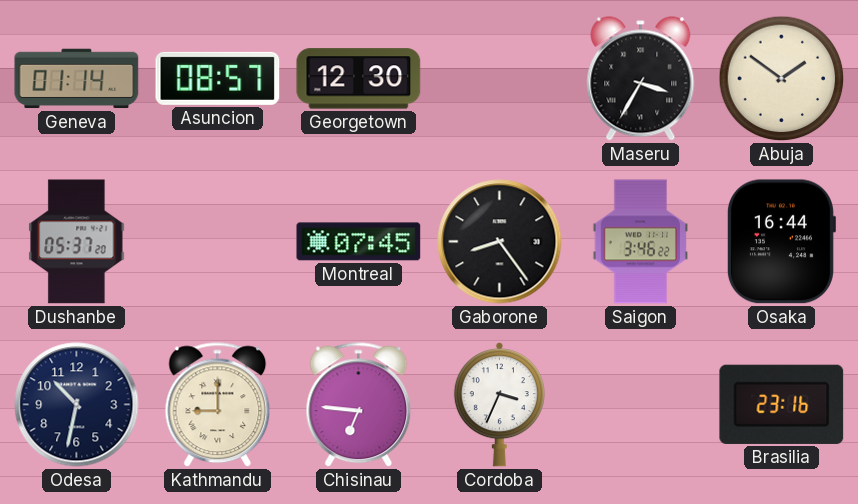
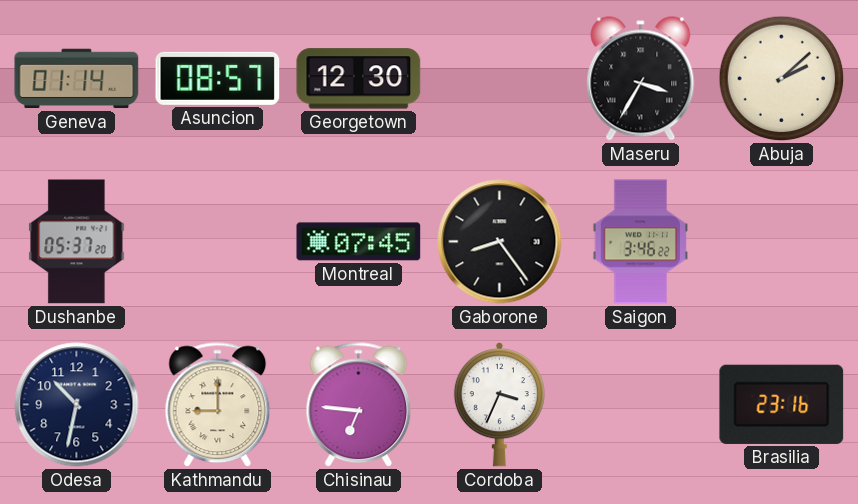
Abuja: 1:51 -> 2:08
Osaka: 16:44 -> none
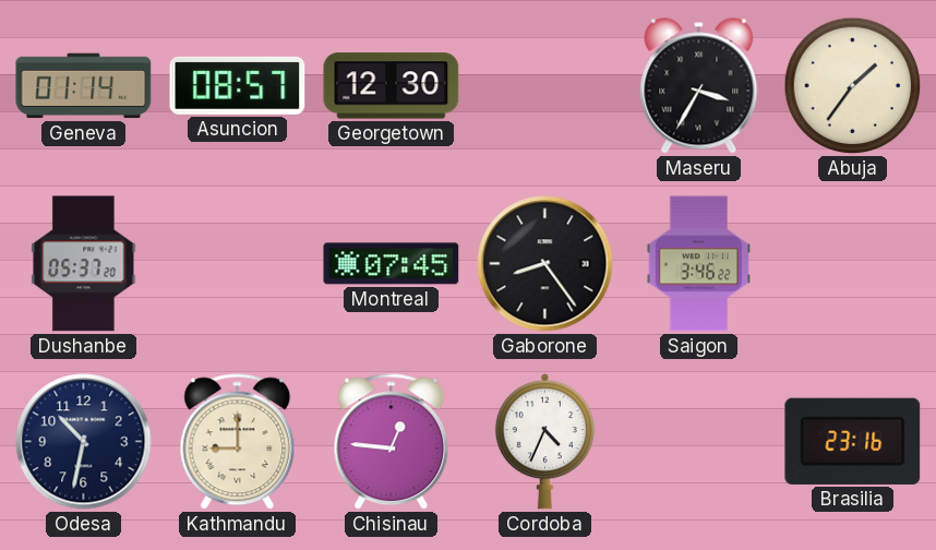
Abuja: 2:08 -> 1:36
Chisinau: 6:46 -> 12:46
Cordoba: 3:34 -> 4:34
